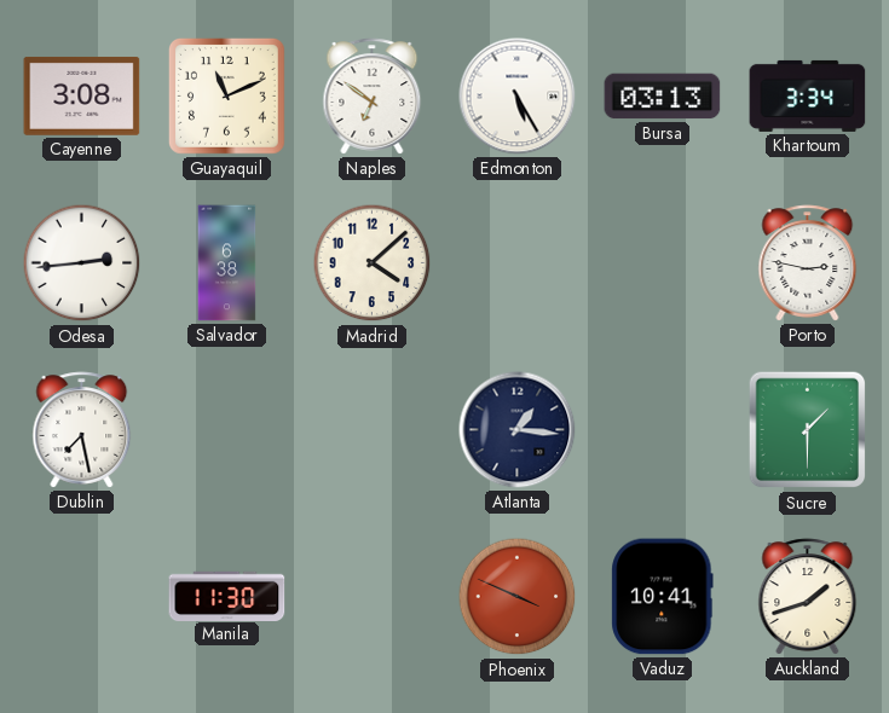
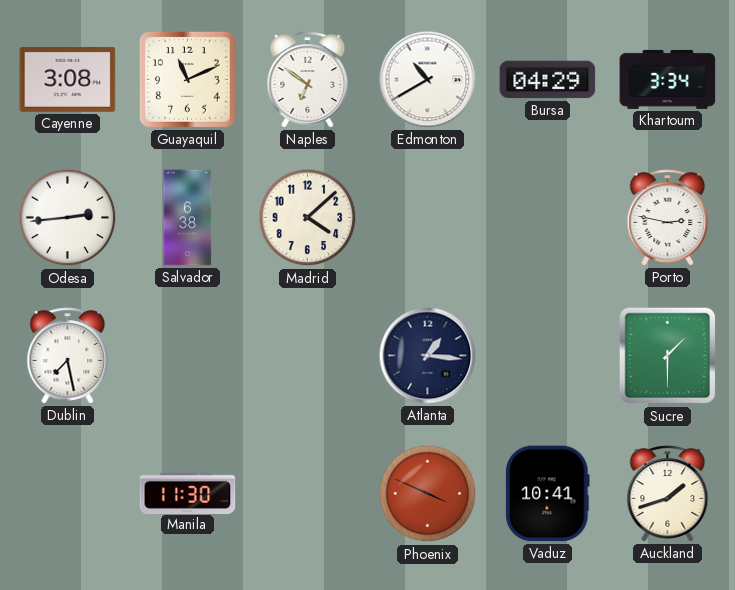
Edmonton: 5:25 -> 10:40
Bursa: 03:13 -> 04:29
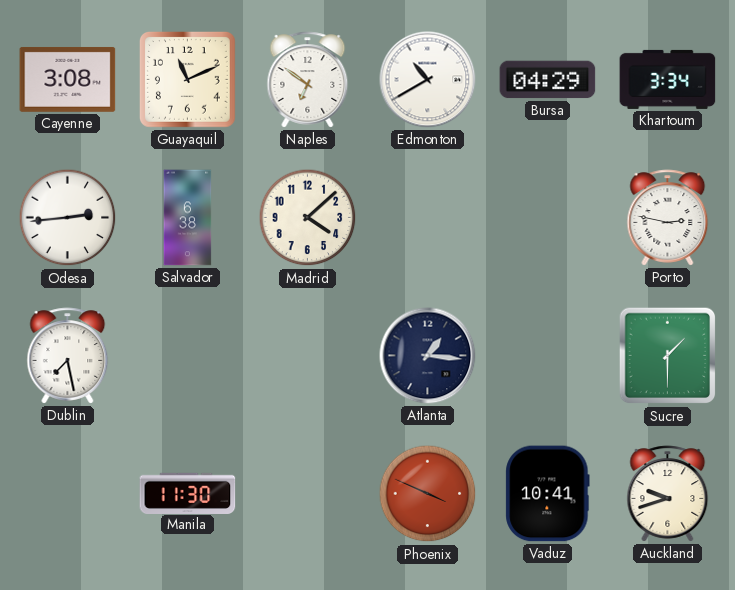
Auckland: 1:42 -> 9:42
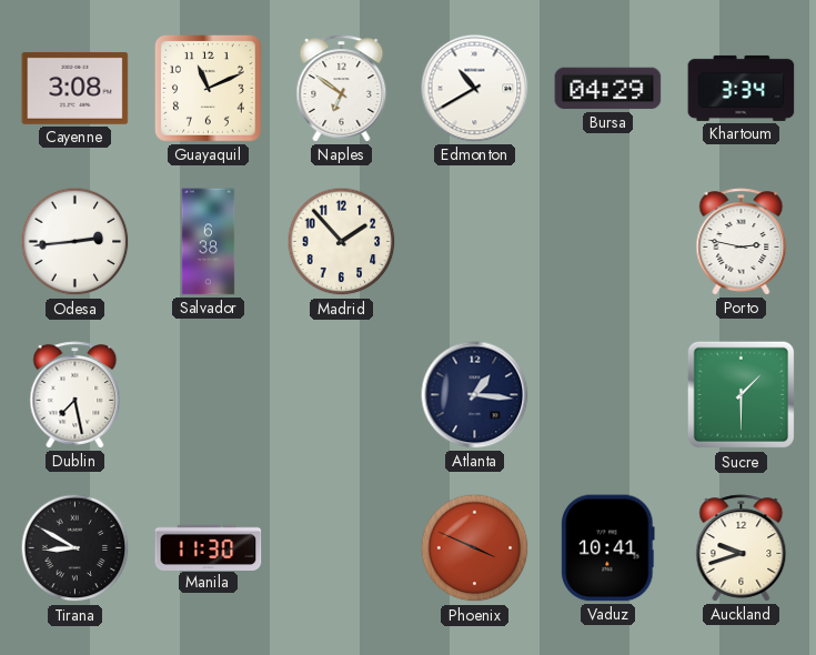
Madrid: 4:08 -> 1:53
Tirana: none -> 8:50
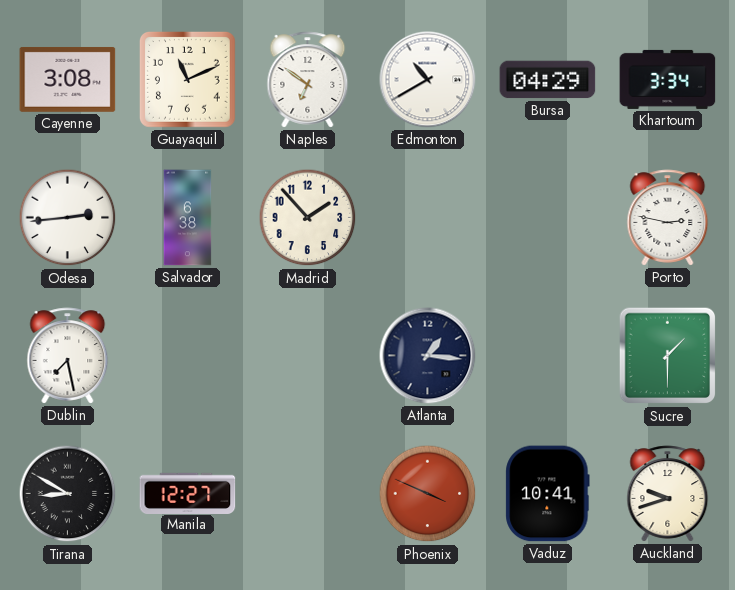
Manila: 11:30 -> 12:27
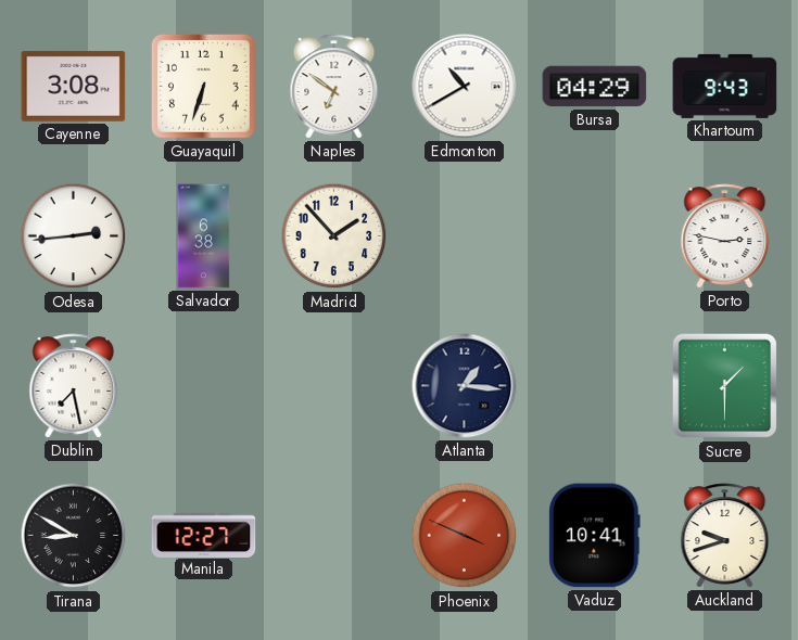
Guayaquil: 11:11 -> 6:33
Khartoum: 3:34 -> 9:43
